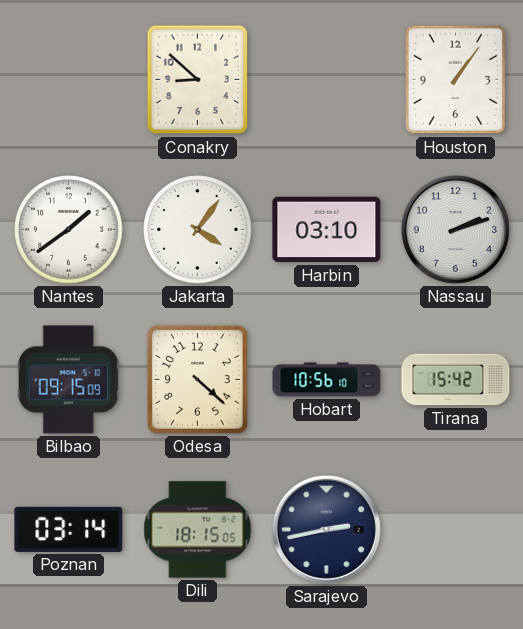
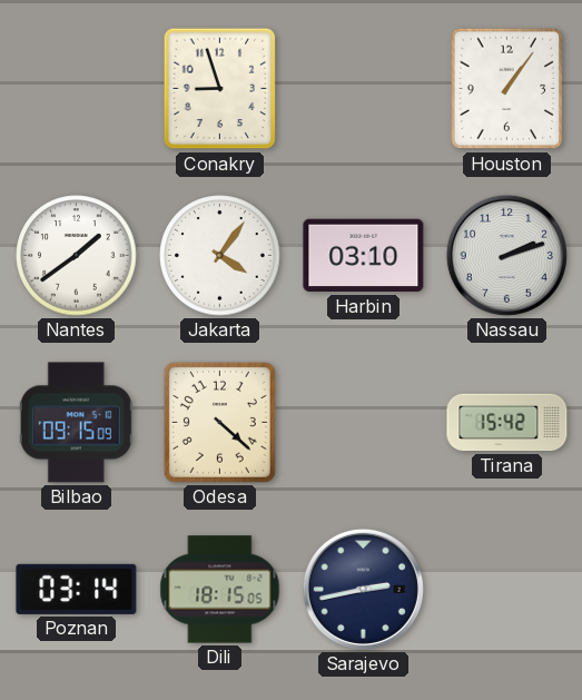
Conakry: 8:52 -> 8:57
Hobart: 10:56 -> none
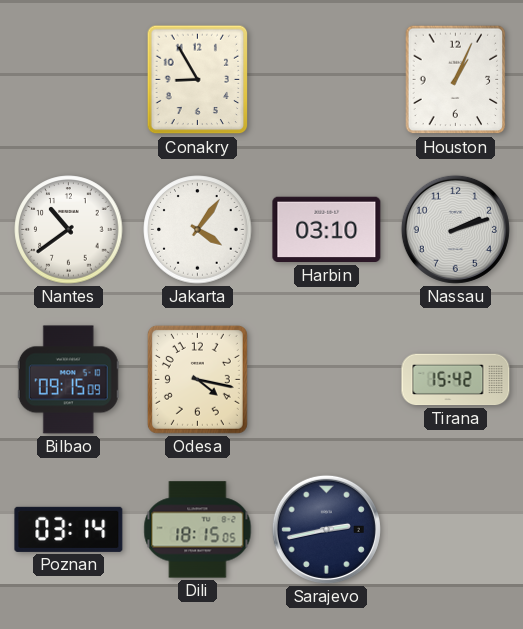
Conakry: 8:57 -> 8:55
Houston: 1:06 -> 1:04
Nantes: 1:39 -> 10:39
Odesa: 4:22 -> 4:17
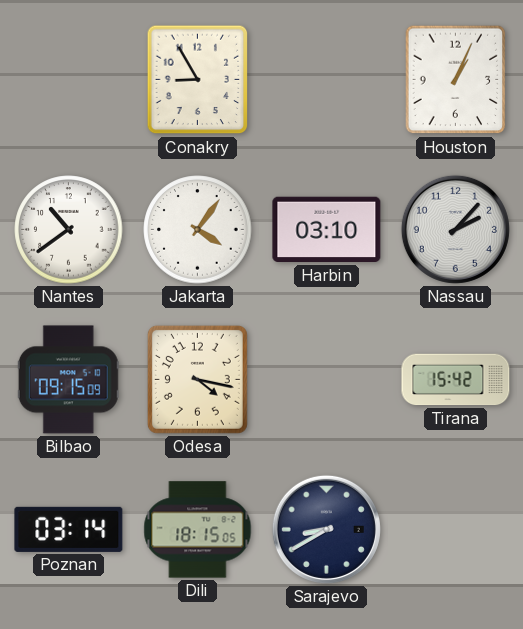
Nassau: 2:12 -> 2:07
Sarajevo: 2:43 -> 8:40
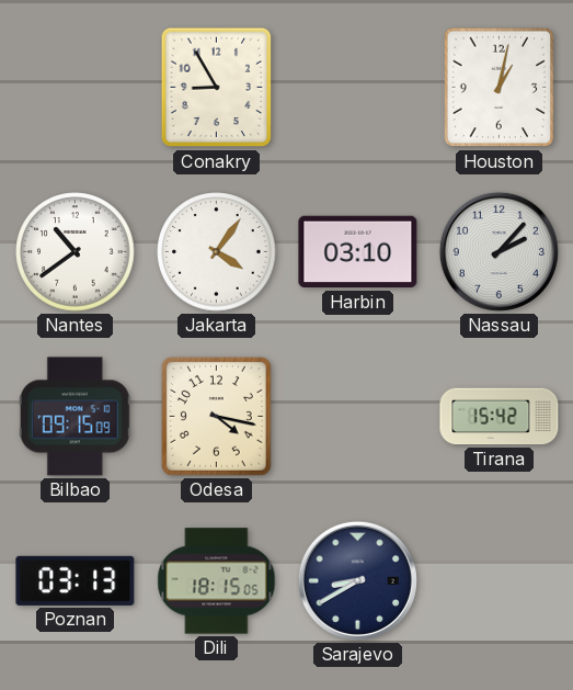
Houston: 1:04 -> 1:02
Poznan: 03:14 -> 03:13
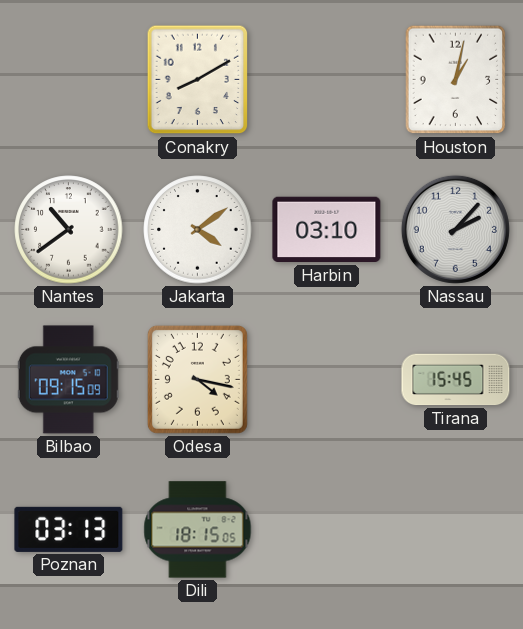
Conakry: 8:55 -> 8:10
Jakarta: 4:06 -> 4:09
Tirana: 15:42 -> 15:45
Sarajevo: 8:40 -> none
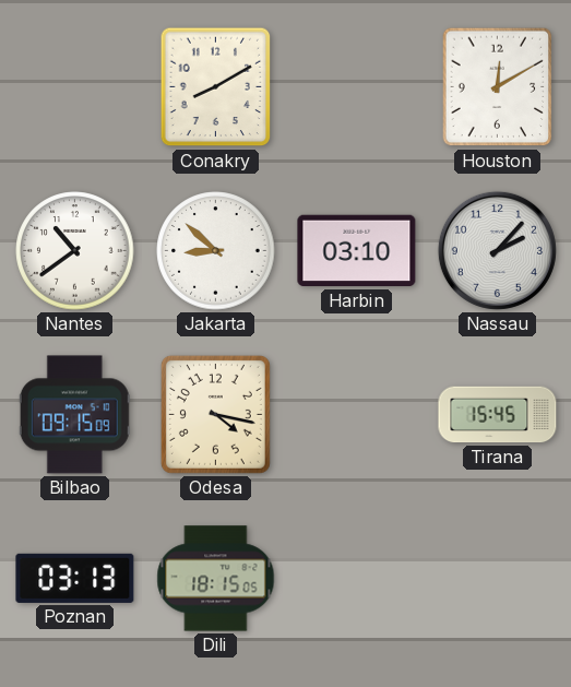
Houston: 1:02 -> 12:10
Jakarta: 4:09 -> 8:52
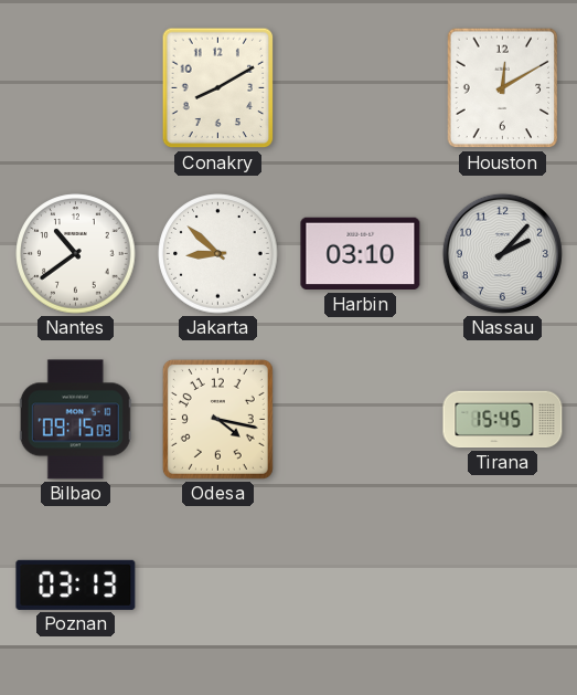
Dili: 18:15 -> none
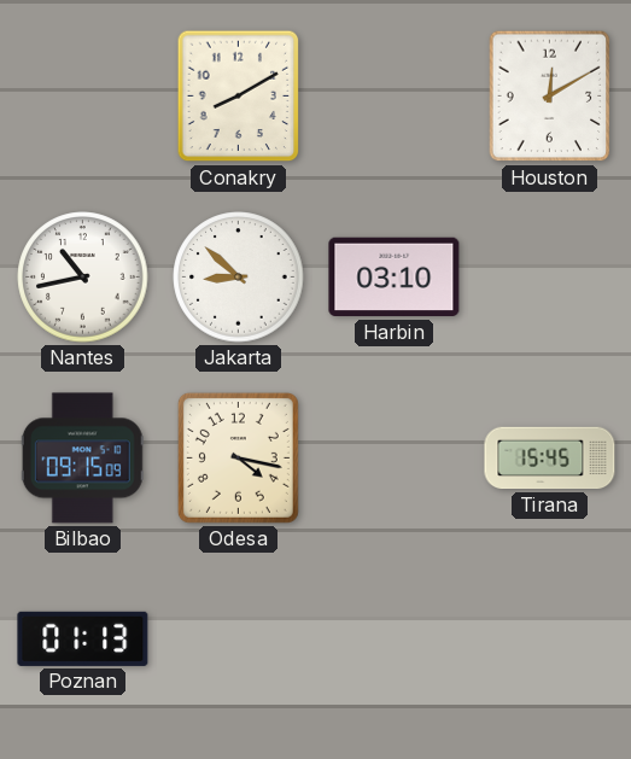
Nantes: 10:39 -> 10:43
Nassau: 2:07 -> none
Poznan: 03:13 -> 01:13
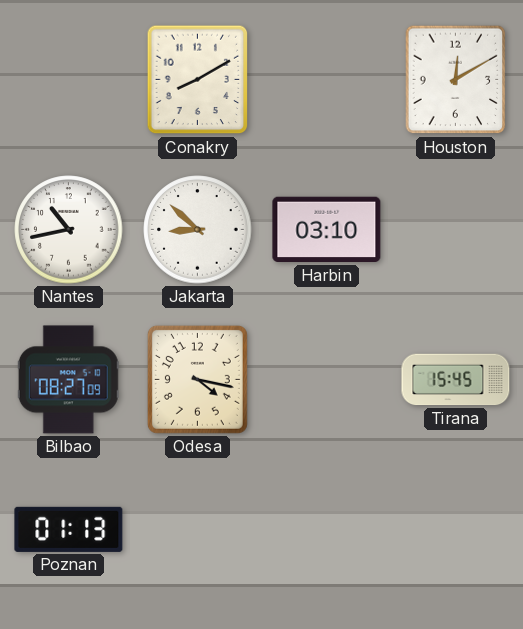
Bilbao: 09:15 -> 08:27
